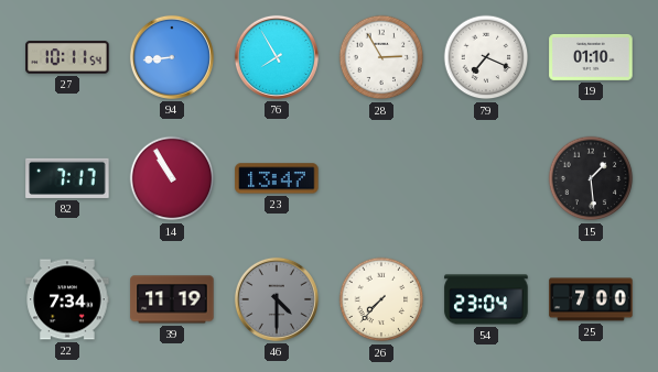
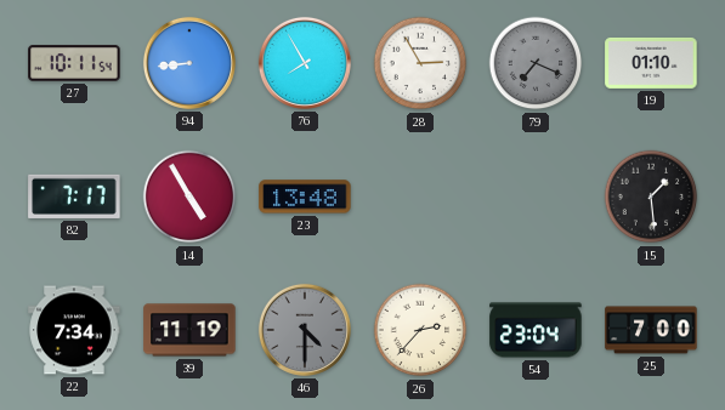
79 dial: white -> grey
14: 10:55 -> 4:55
23: 13:47 -> 13:48
26: 7:37 -> 2:37
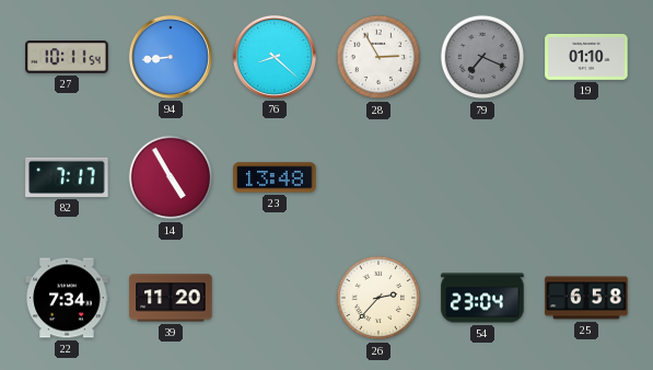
76: 7:55 -> 8:22
15: 1:29 -> none
39: 11:19 -> 11:20
46: 4:30 -> none
25: 7:00 -> 6:58
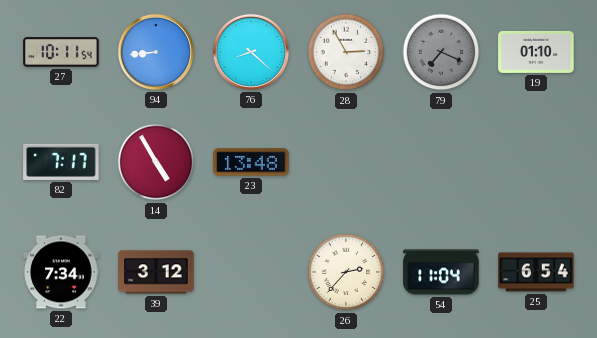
39: 11:20 -> 3:12
54: 23:04 -> 11:04
25: 6:58 -> 6:54
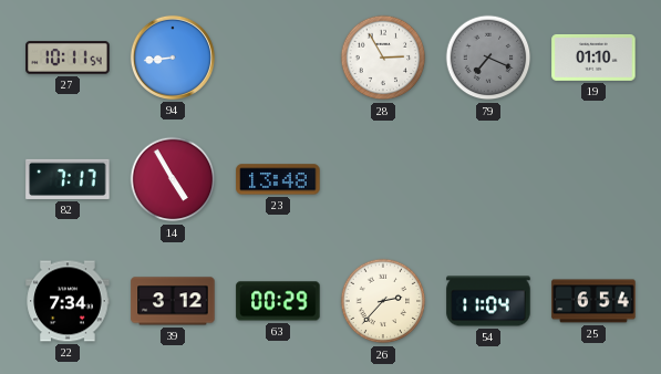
76: 8:22 -> none
63: none -> 00:29
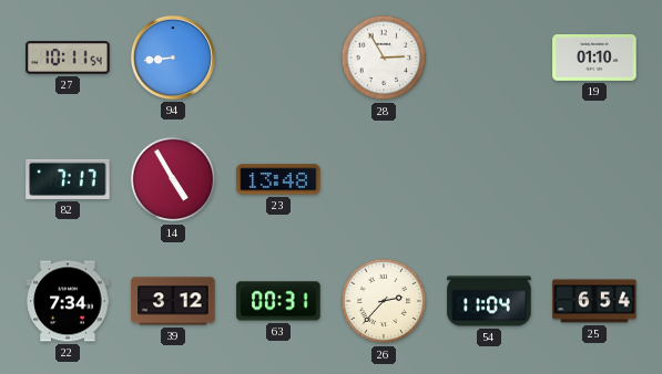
79: 7:19 -> none
63: 00:29 -> 00:31
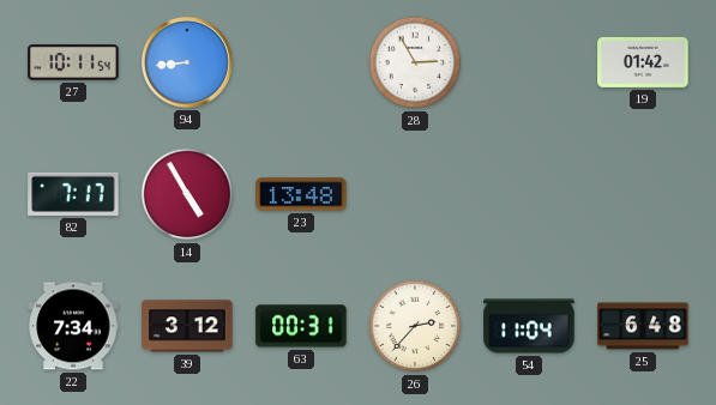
19: 01:10 -> 01:42
25: 6:54 -> 6:48
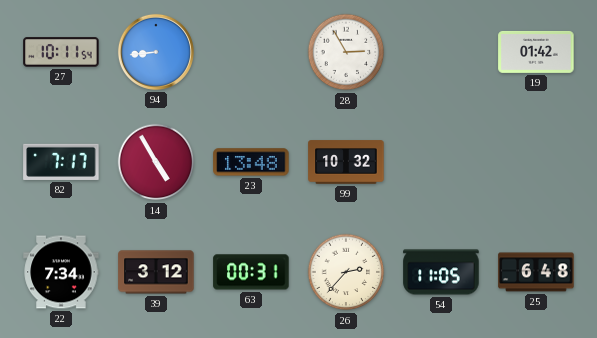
99: none -> 10:32
54: 11:04 -> 11:05
